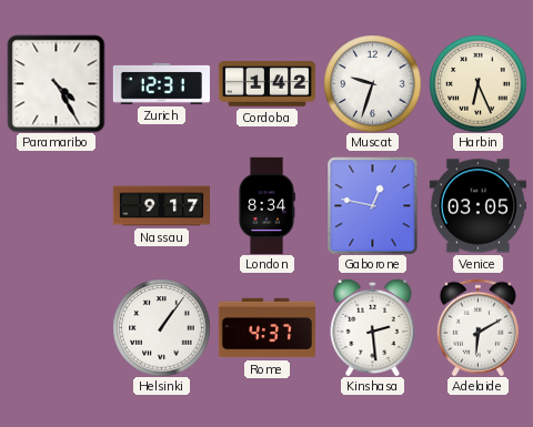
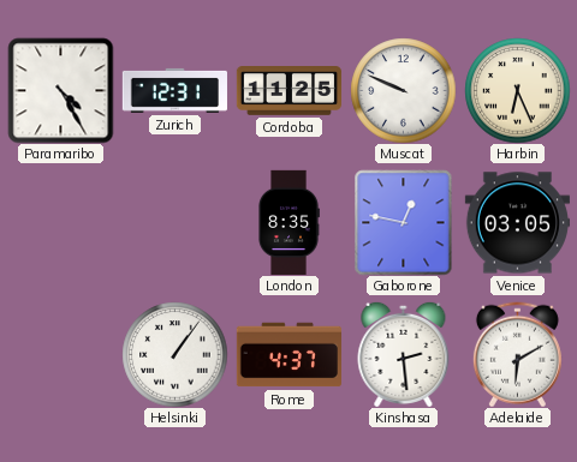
Cordoba: 1:42 -> 11:25
Muscat: 9:33 -> 9:49
Nassau: 9:17 -> none
London: 8:34 -> 8:35
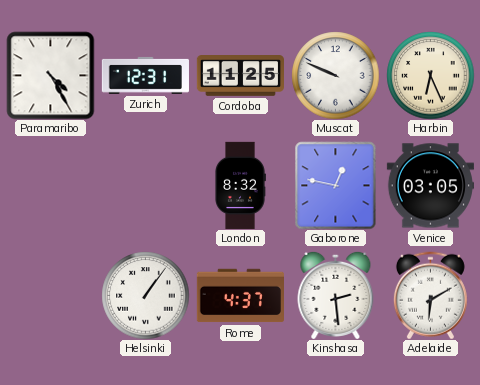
London: 8:35 -> 8:32
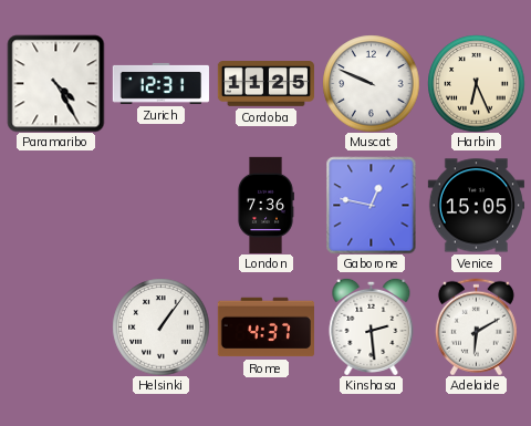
London: 8:32 -> 7:36
Venice: 03:05 -> 15:05
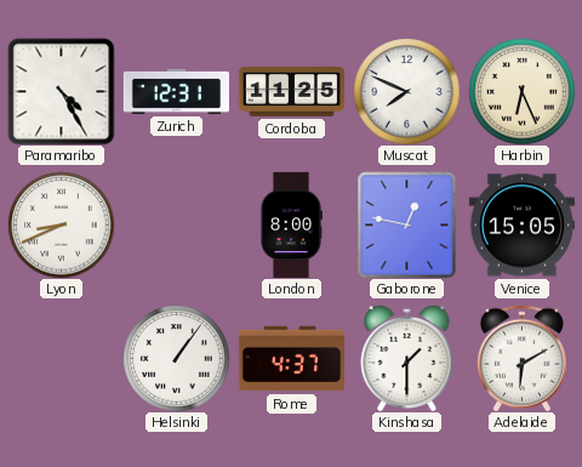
Muscat: 9:49 -> 7:49
Lyon: none -> 8:41
London: 7:36 -> 8:00
Kinshasa: 2:29 -> 1:30
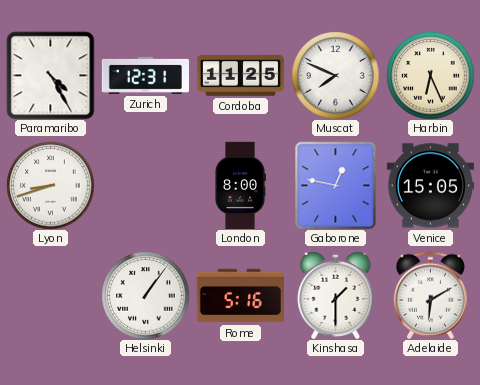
Lyon: 8:41 -> 8:42
Rome: 4:37 -> 5:16
